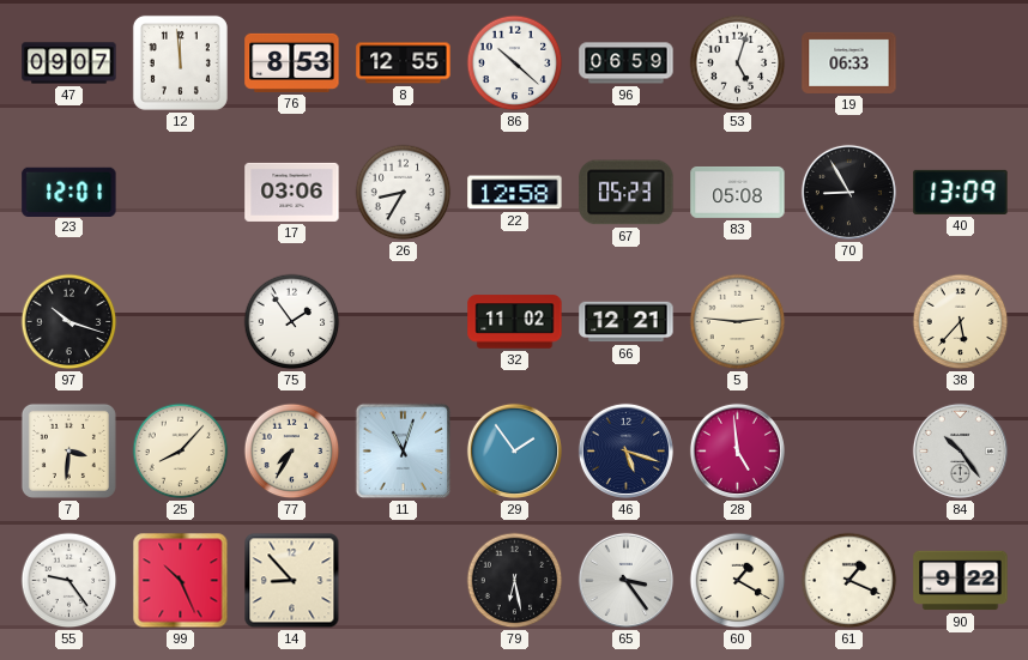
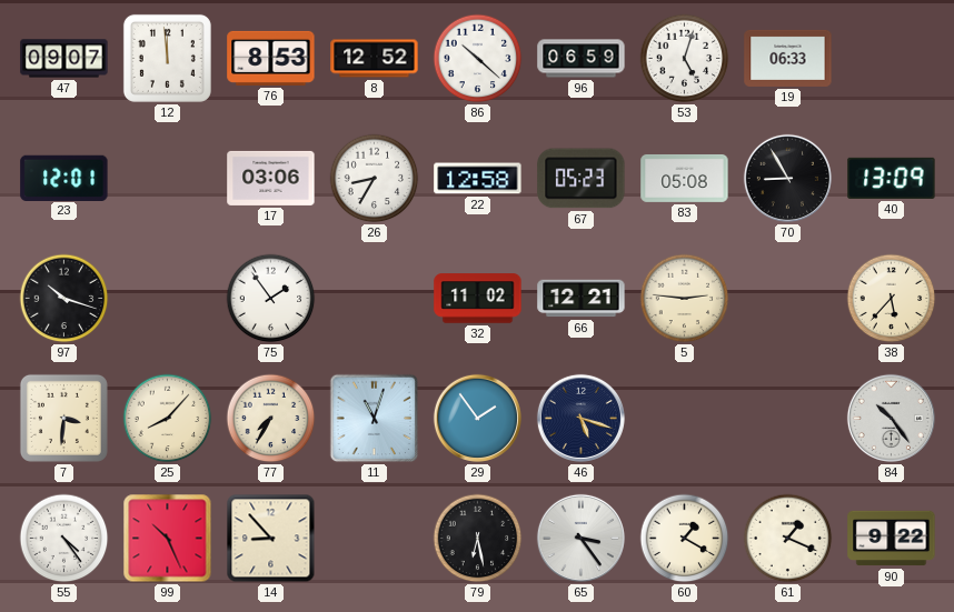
8: 12:55 -> 12:52
28: 4:59 -> none
55: 9:24 -> 4:24
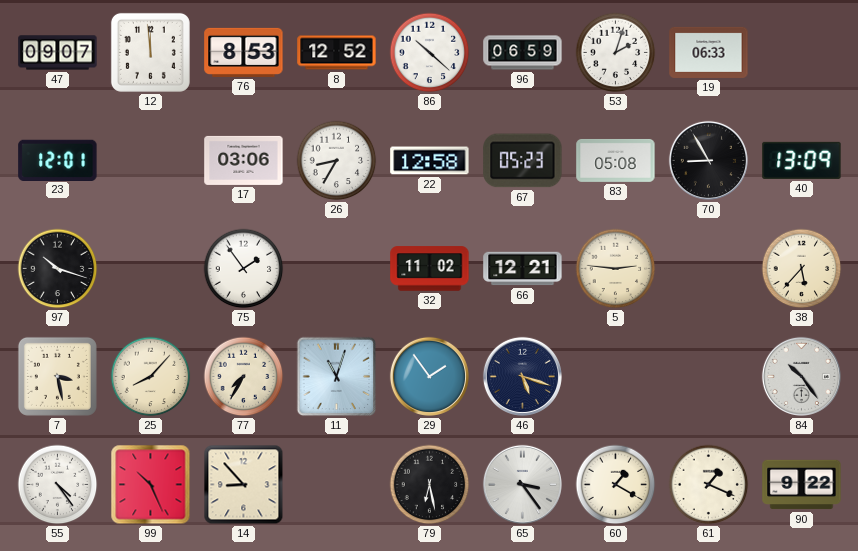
53: 5:03 -> 2:03
7: 3:31 -> 3:28
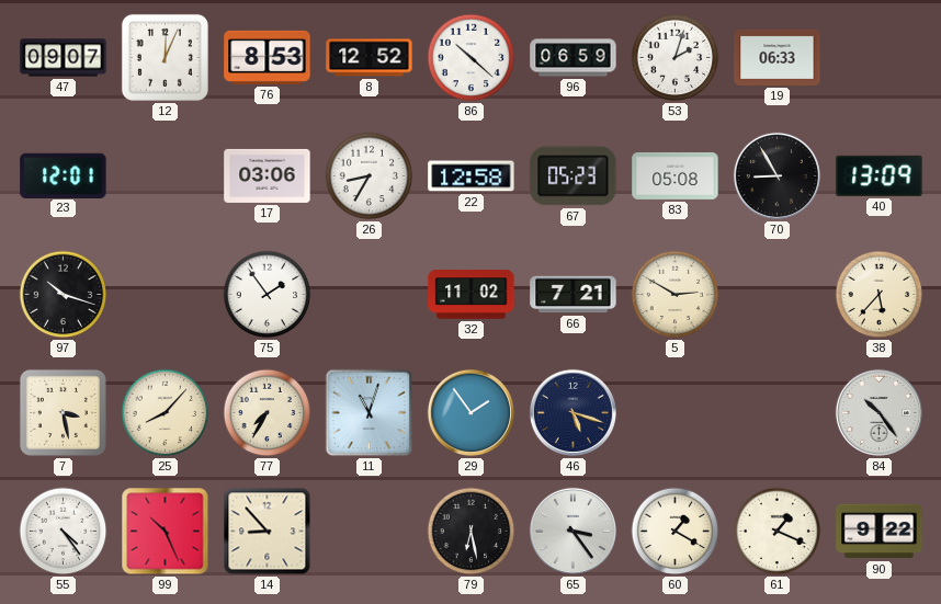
12: 11:59 -> 12:04
66: 12:21 -> 7:21
5: 2:46 -> 2:50
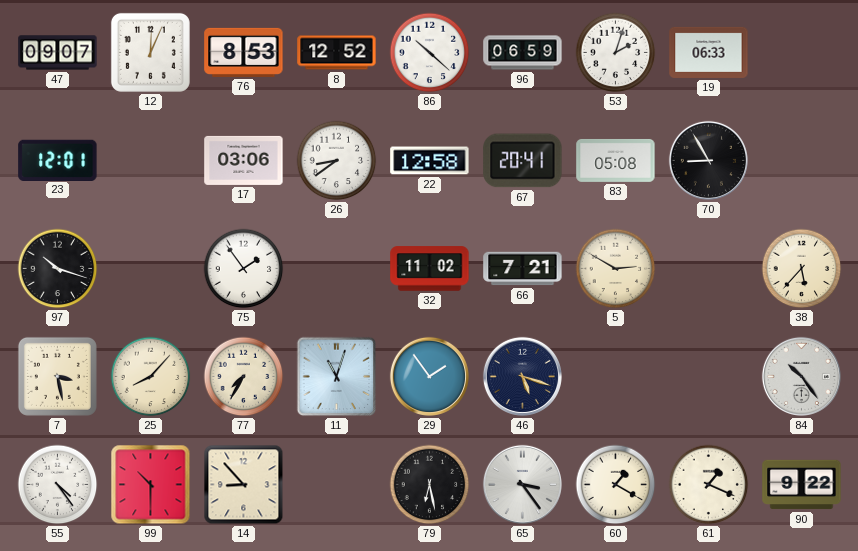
26: 8:35 -> 8:39
67: 05:23 -> 20:41
40: 13:09 -> none
99: 10:26 -> 10:30
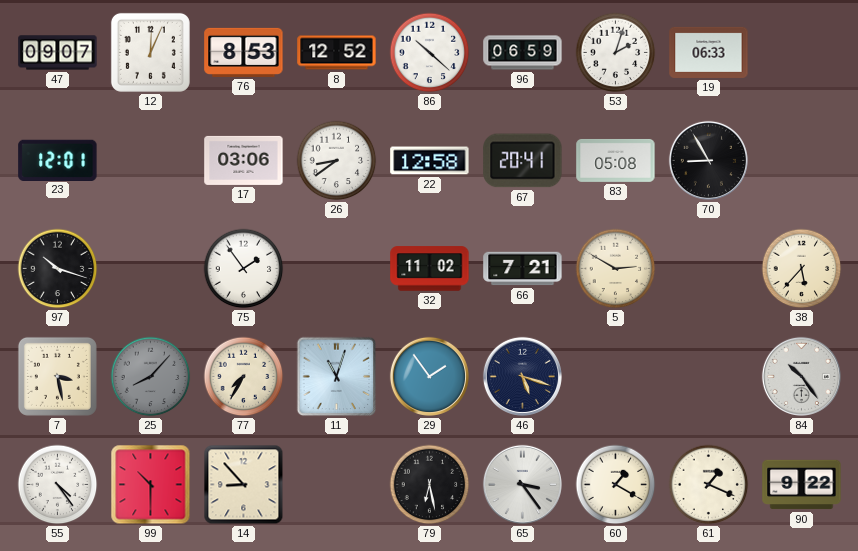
25 dial: cream -> grey
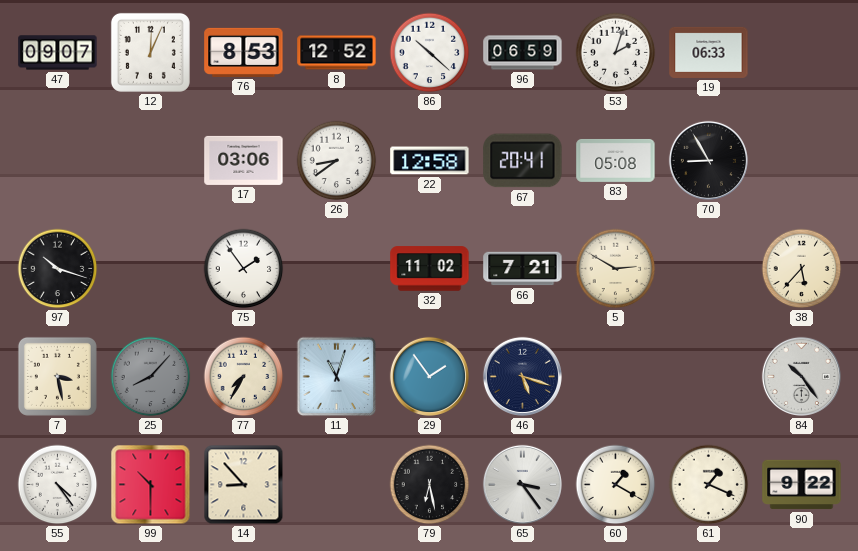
23: 12:01 -> none
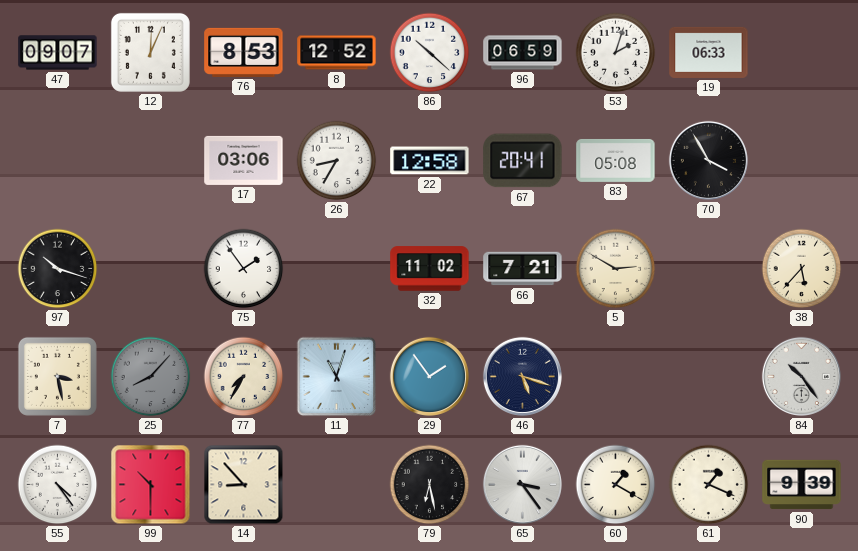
26: 8:39 -> 8:35
70: 8:55 -> 3:55
90: 9:22 -> 9:39
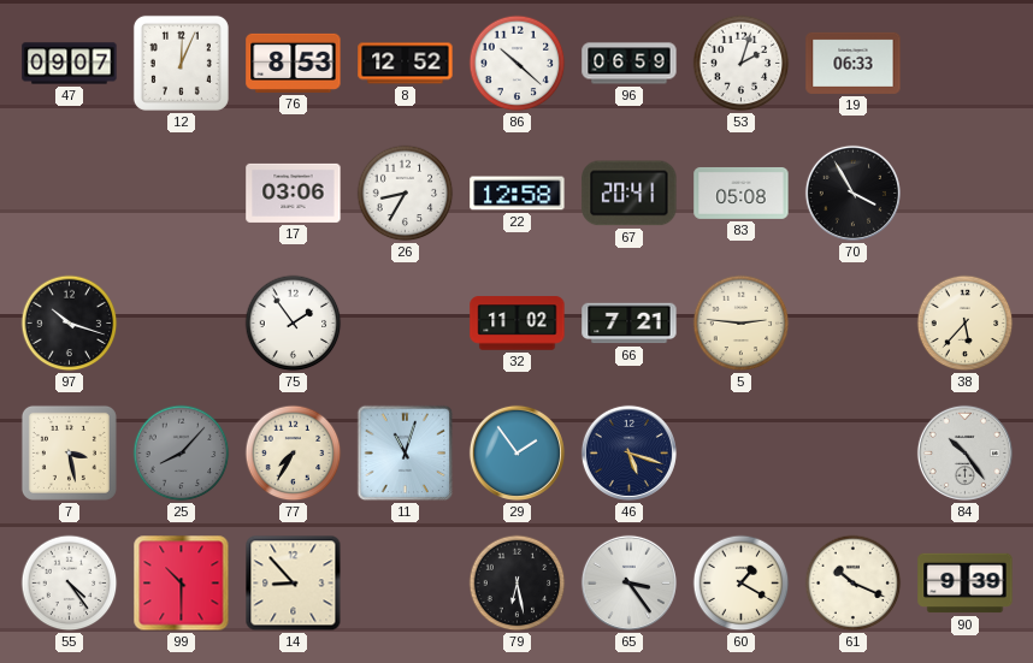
5: 2:50 -> 2:46
61: 1:19 -> 10:19
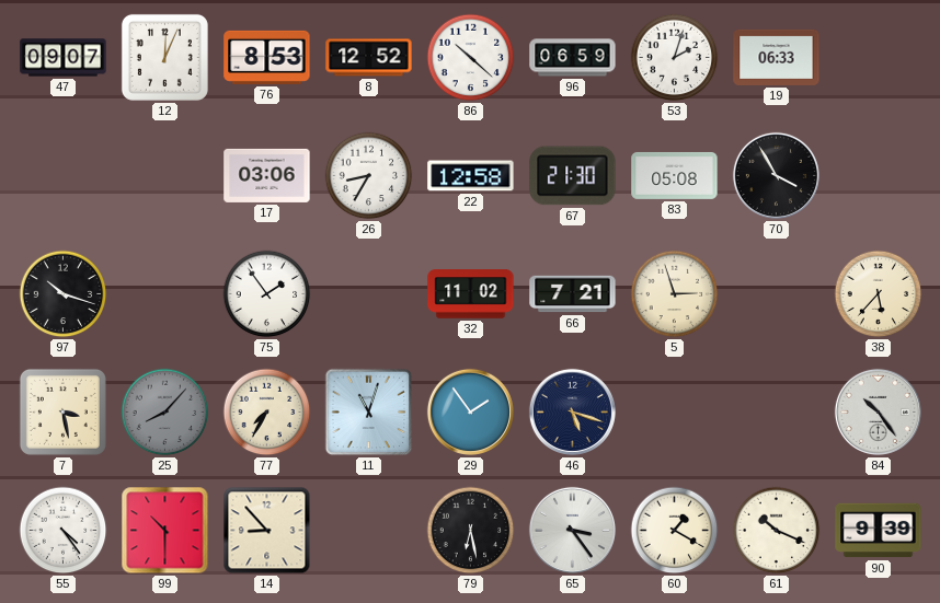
67: 20:41 -> 21:30
5: 2:46 -> 2:57
